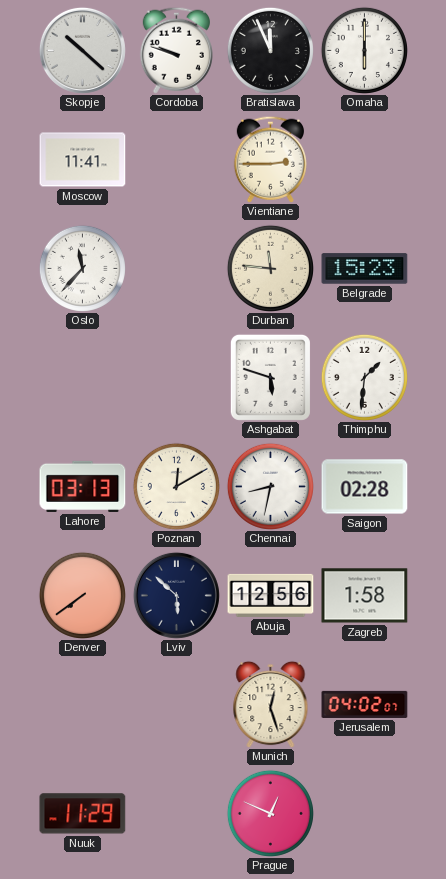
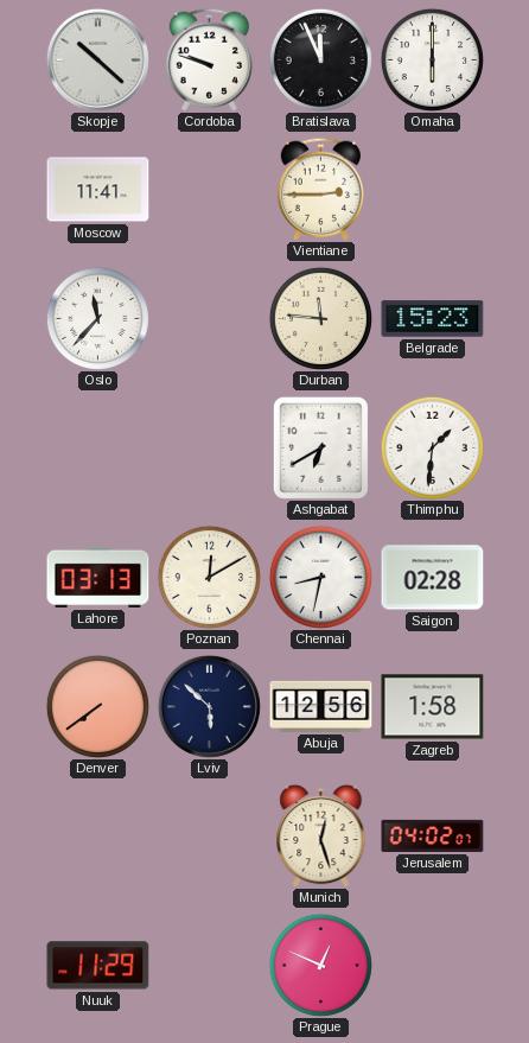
Ashgabat: 5:48 -> 6:40
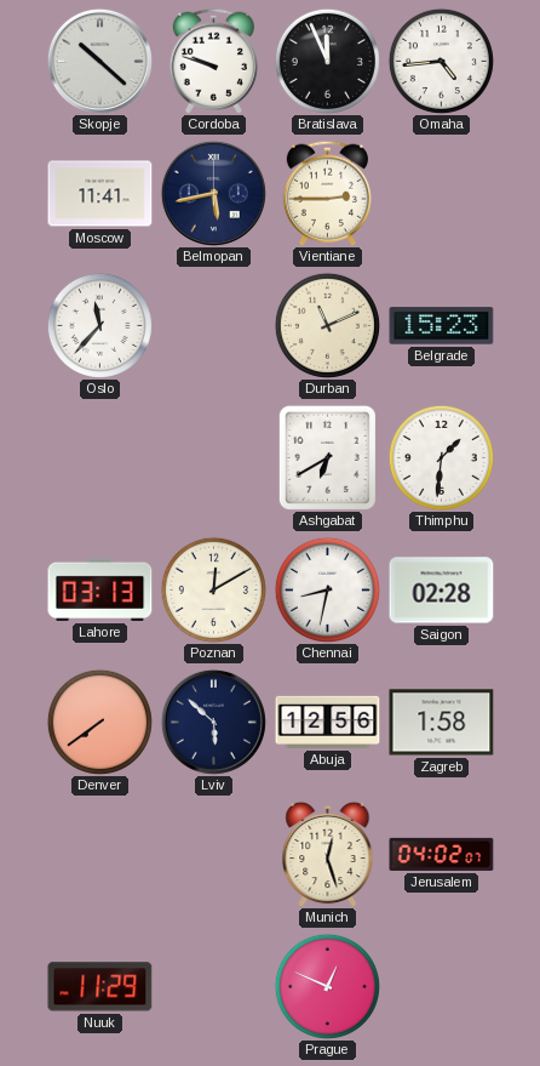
Omaha: 6:00 -> 4:44
Belmopan: none -> 5:43
Durban: 11:46 -> 11:11
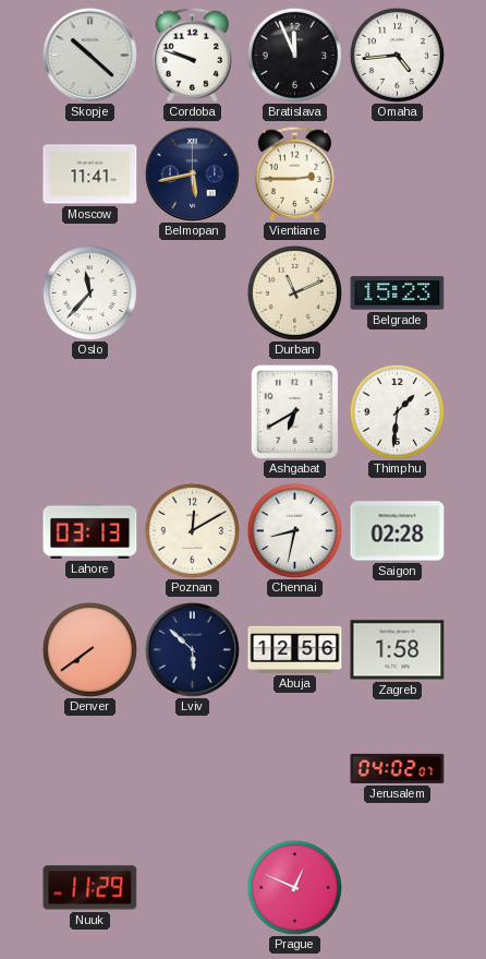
Munich: 12:27 -> none
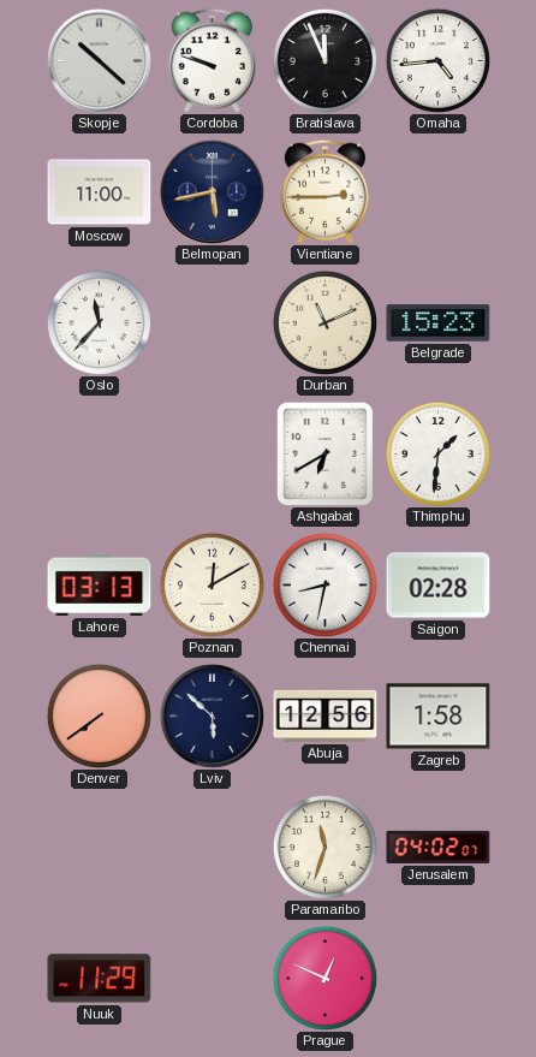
Moscow: 11:41 -> 11:00
Paramaribo: none -> 11:33
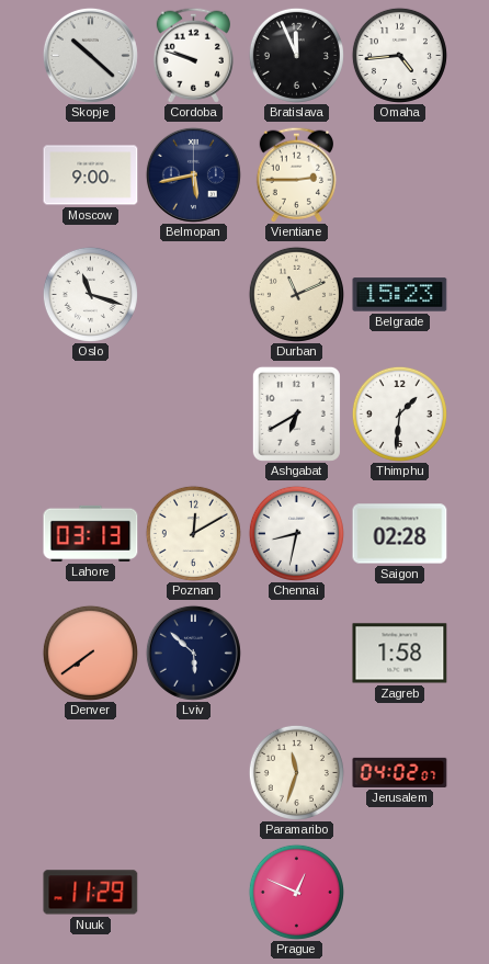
Moscow: 11:00 -> 9:00
Oslo: 11:37 -> 11:18
Abuja: 12:56 -> none
